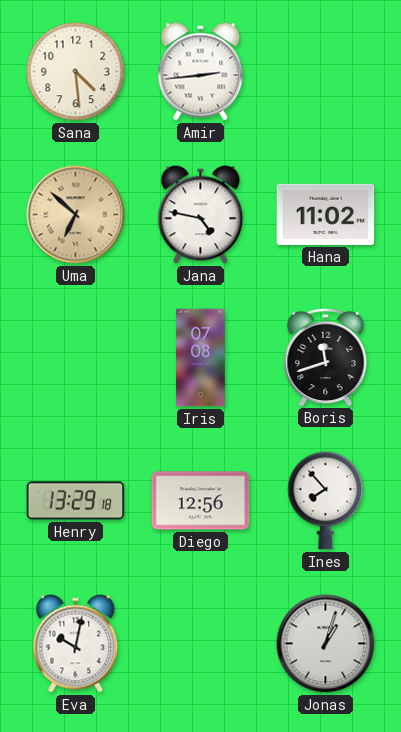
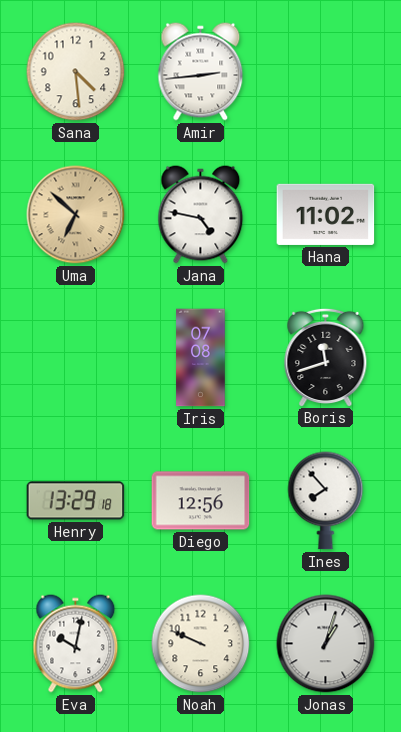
Noah: none -> 9:49
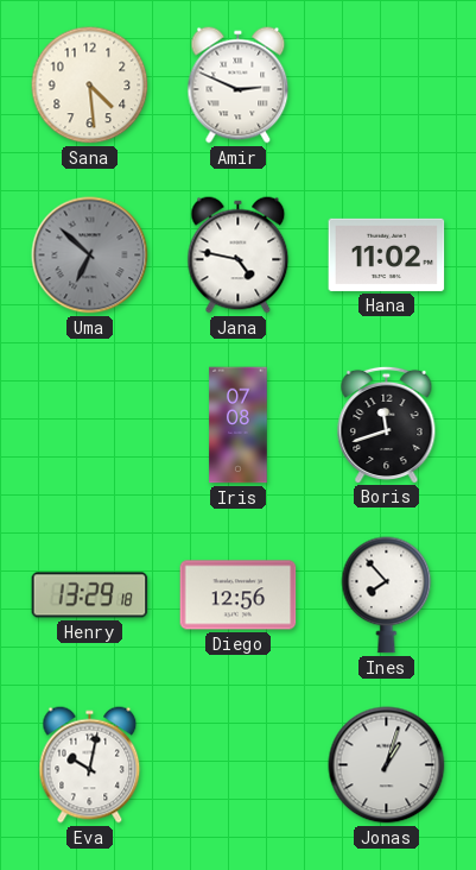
Amir: 2:44 -> 2:49
Uma dial: champagne -> grey
Noah: 9:49 -> none
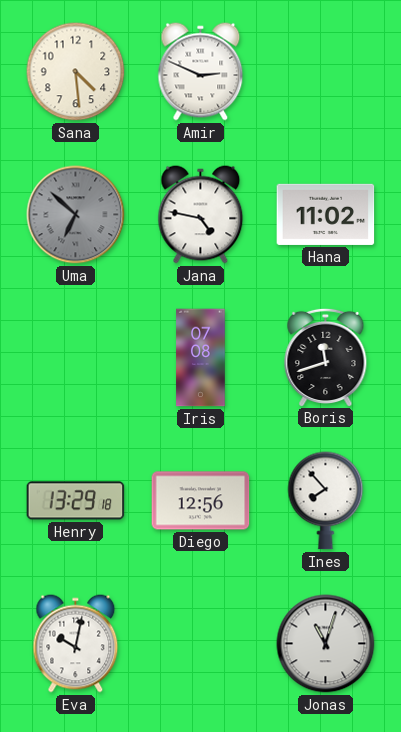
Jonas: 1:03 -> 11:03
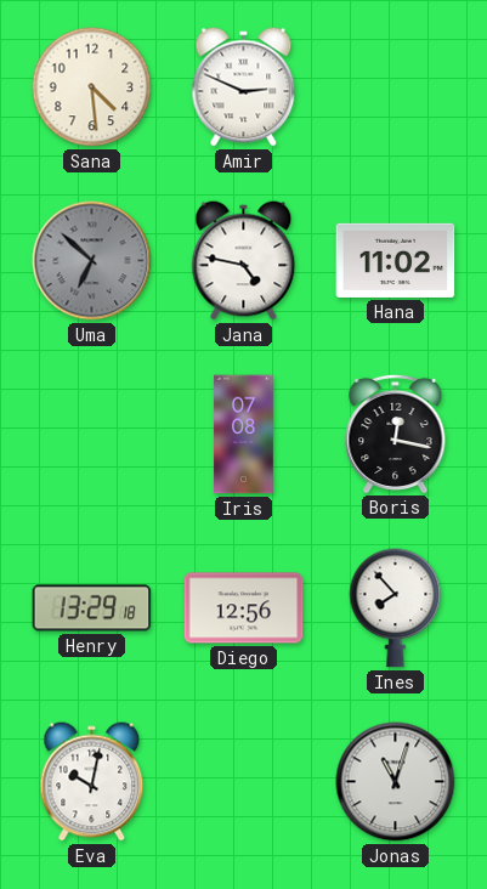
Boris: 11:42 -> 12:17
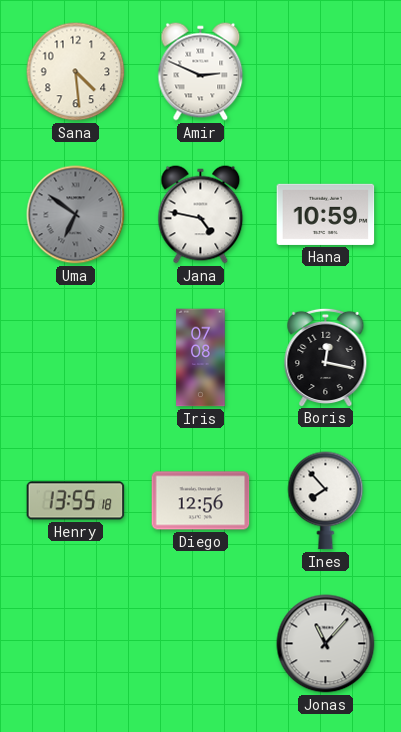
Uma: 6:52 -> 6:51
Hana: 11:02 -> 10:59
Henry: 13:29 -> 13:55
Eva: 10:02 -> none
Jonas: 11:03 -> 11:07
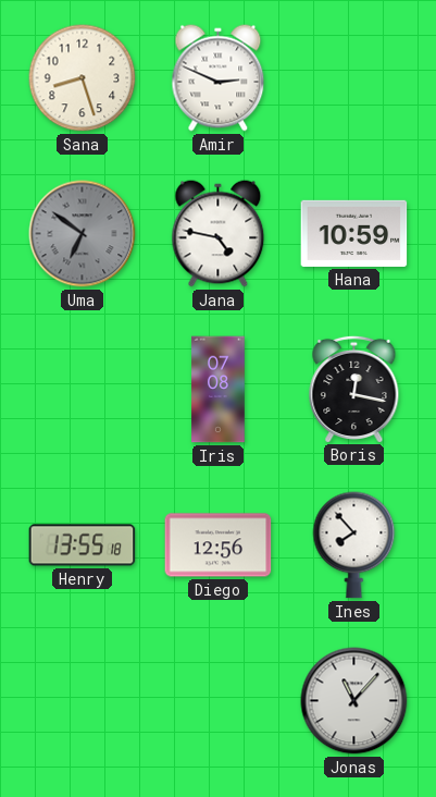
Sana: 4:29 -> 8:27
